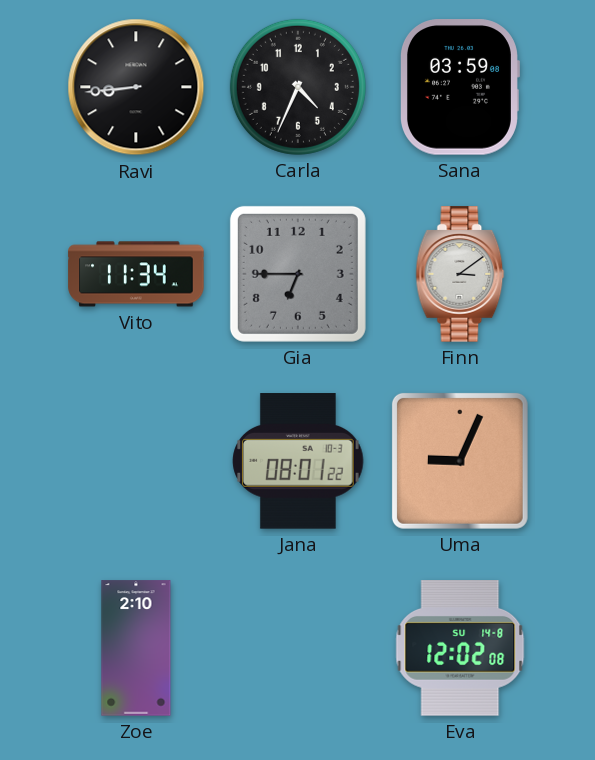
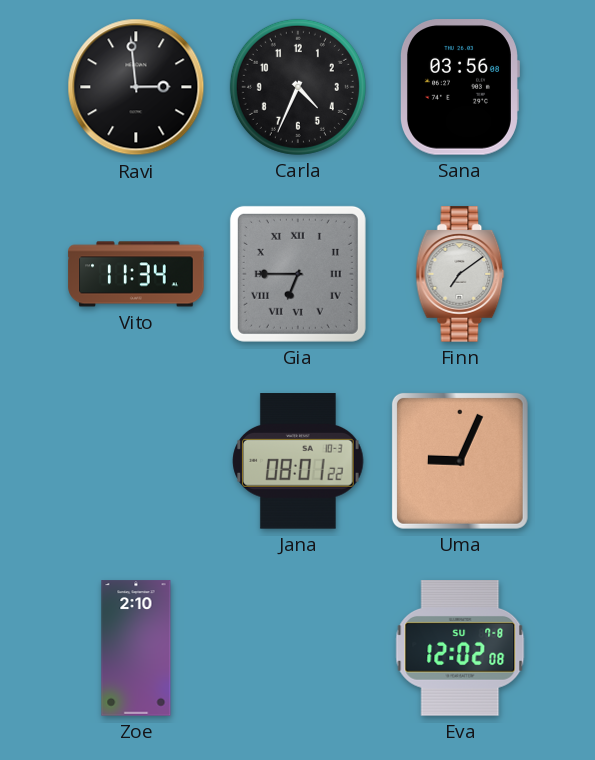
Ravi: 8:44 -> 2:59
Sana: 03:59 -> 03:56
Gia numerals: Arabic -> Roman
Finn: 3:09 -> 7:09
Eva date: SU 14-8 -> SU 7-8
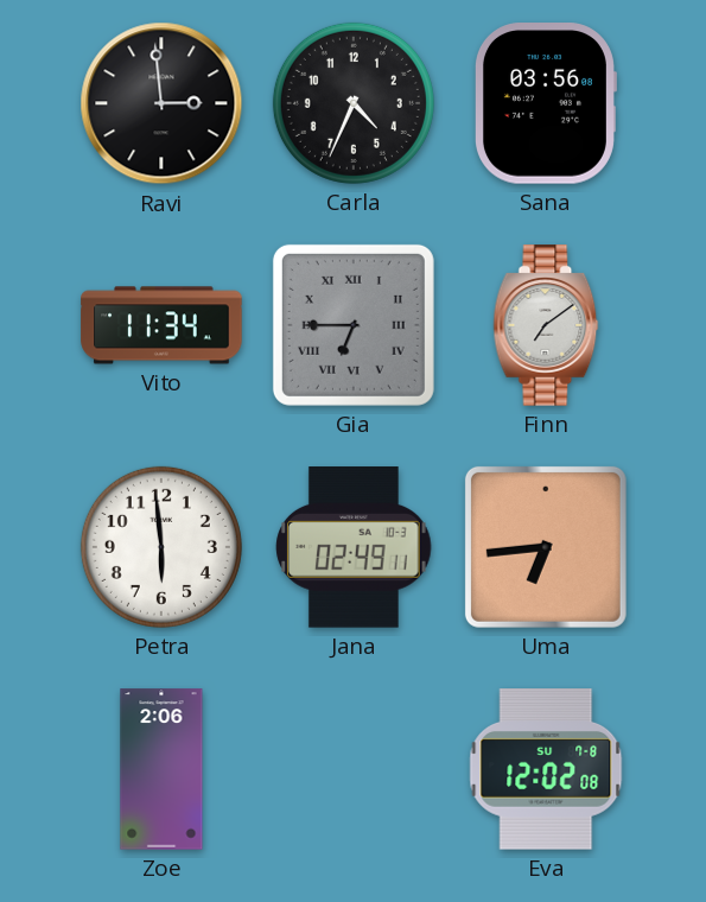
Petra: none -> 5:59
Jana: 08:01 -> 02:49
Uma: 9:04 -> 6:44
Zoe: 2:10 -> 2:06
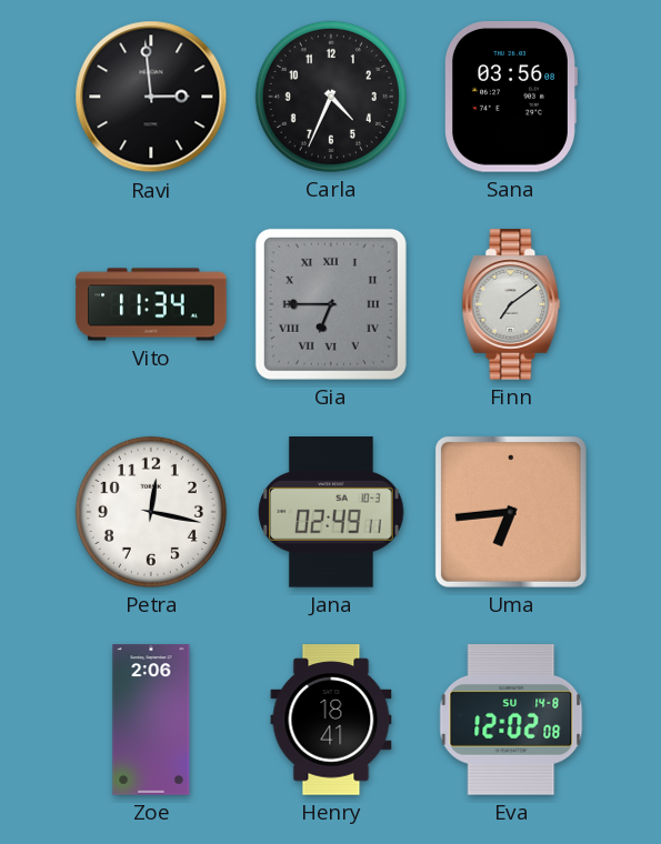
Petra: 5:59 -> 12:17
Henry: none -> 18:41
Eva date: SU 7-8 -> SU 14-8
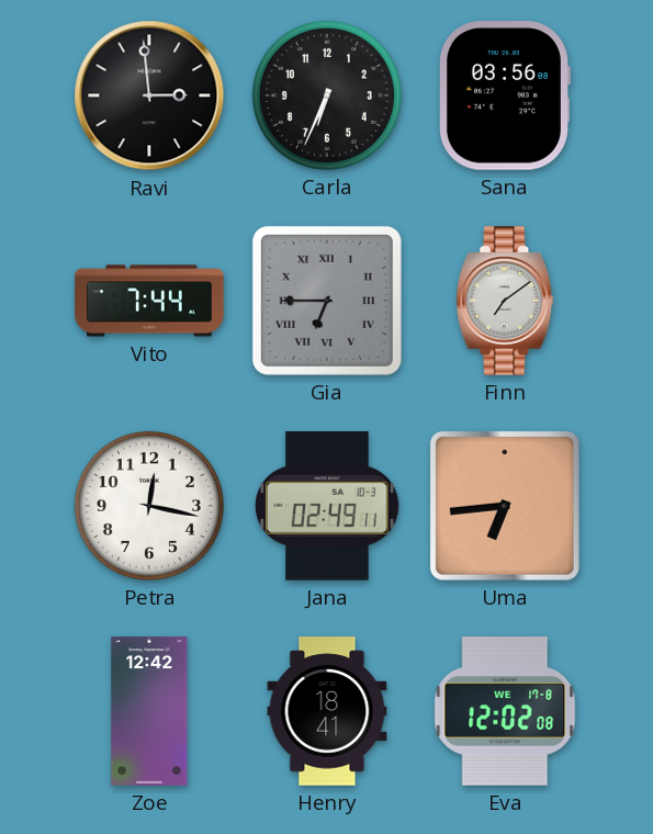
Carla: 4:34 -> 6:34
Vito: 11:34 -> 7:44
Zoe: 2:06 -> 12:42
Eva date: SU 14-8 -> WE 17-8
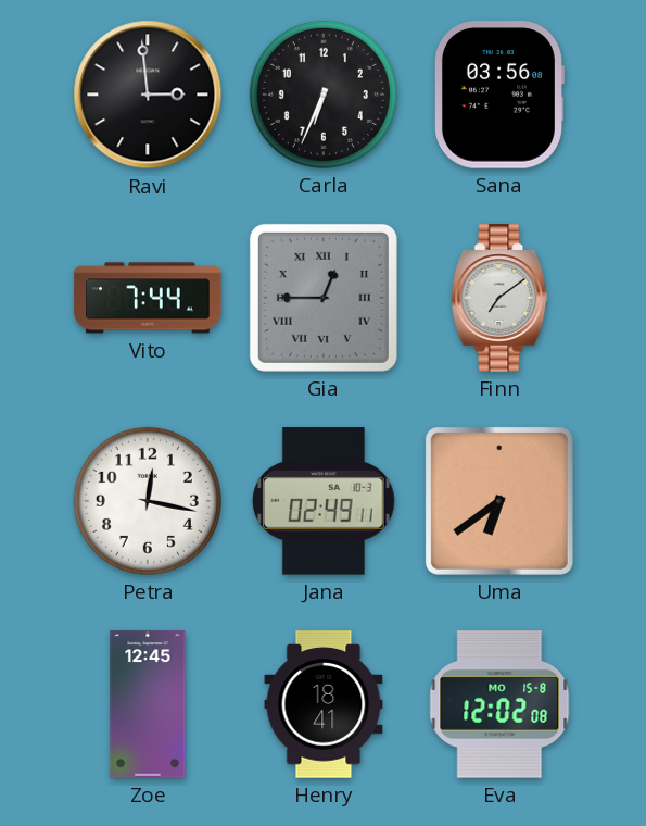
Gia: 6:45 -> 12:45
Uma: 6:44 -> 6:39
Zoe: 12:42 -> 12:45
Eva date: WE 17-8 -> MO 15-8
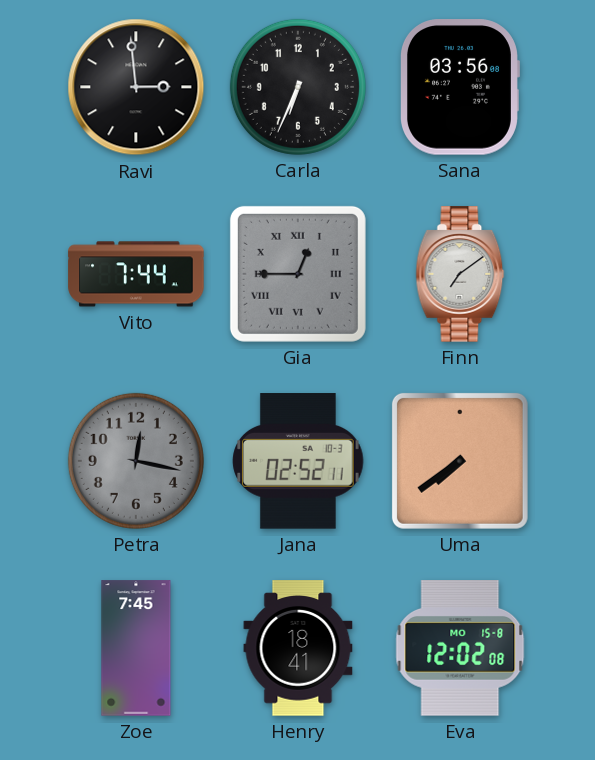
Petra dial: white -> grey
Jana: 02:49 -> 02:52
Uma: 6:39 -> 7:39
Zoe: 12:45 -> 7:45
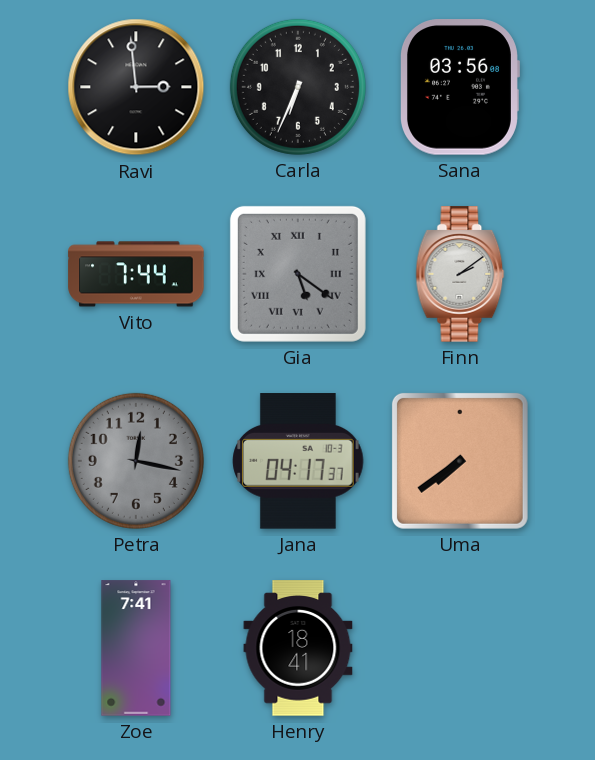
Gia: 12:45 -> 5:21
Finn: 7:09 -> 2:09
Jana: 02:52 -> 04:17
Zoe: 7:45 -> 7:41
Eva: 12:02 -> none
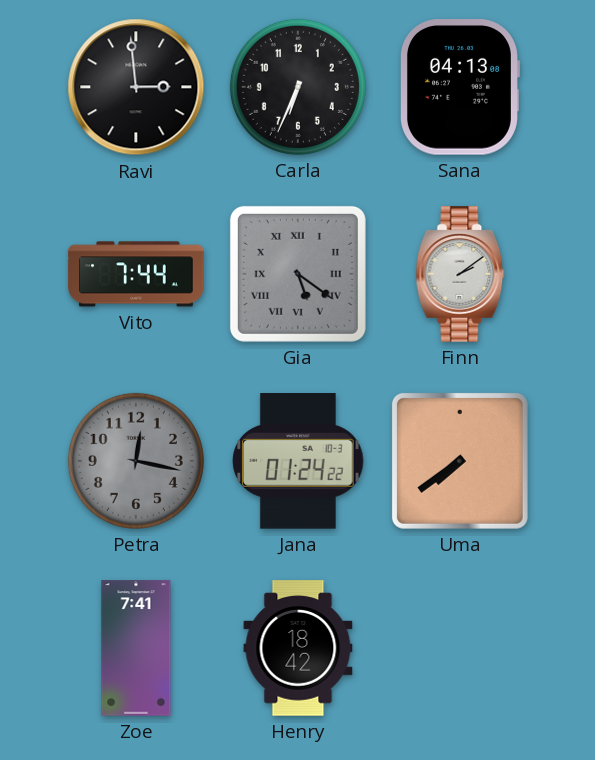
Sana: 03:56 -> 04:13
Jana: 04:17 -> 01:24
Henry: 18:41 -> 18:42
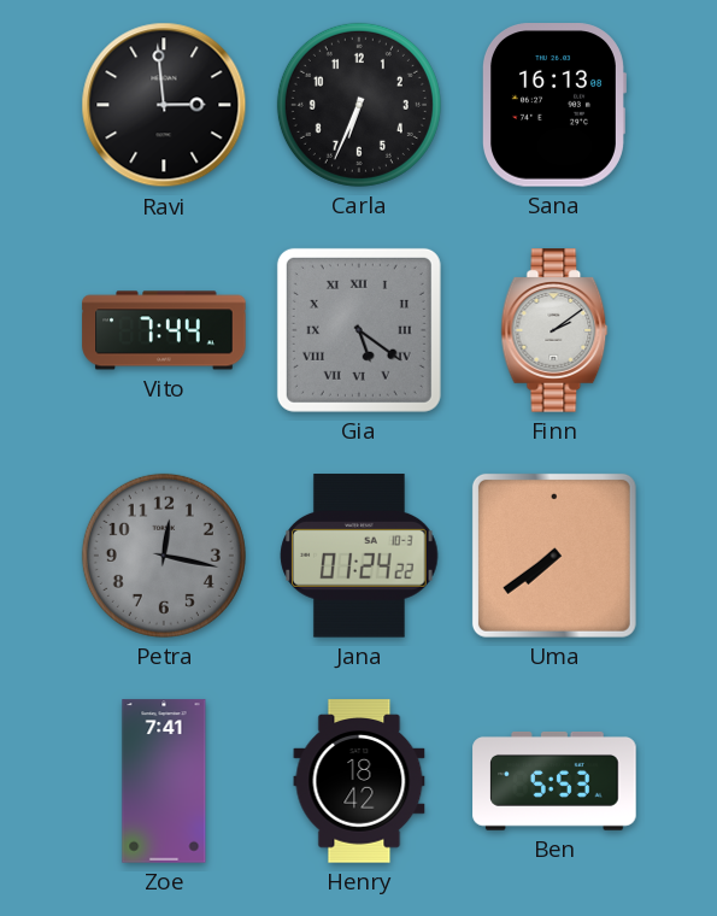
Sana: 04:13 -> 16:13
Ben: none -> 5:53
